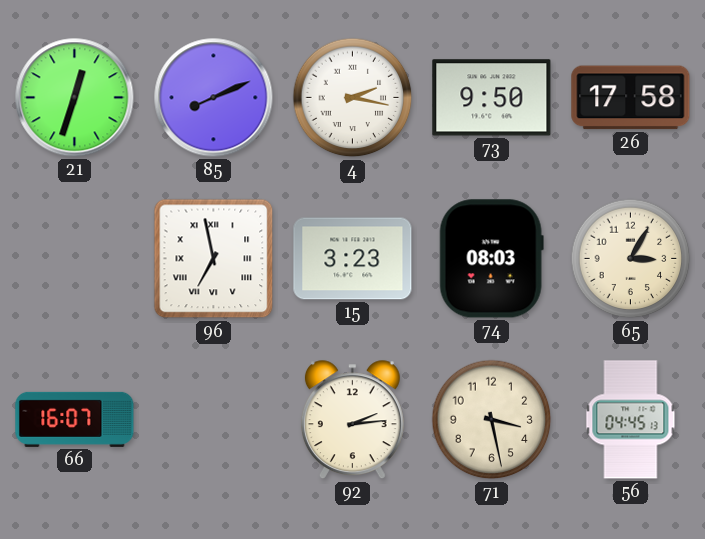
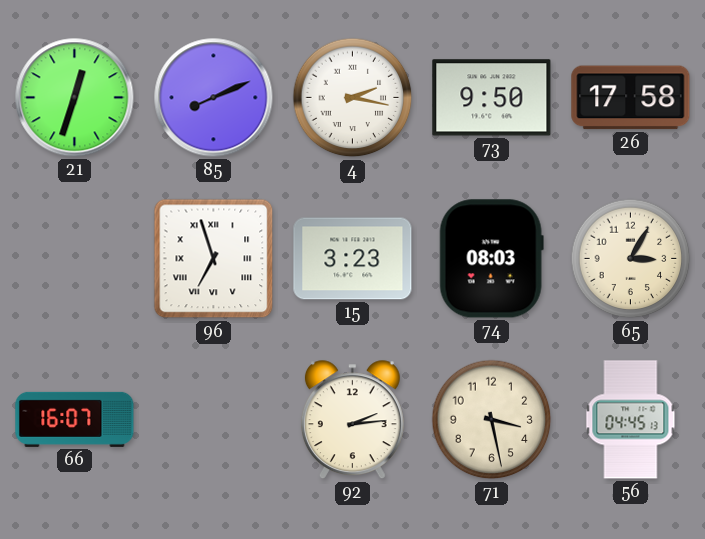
96: 6:58 -> 6:57
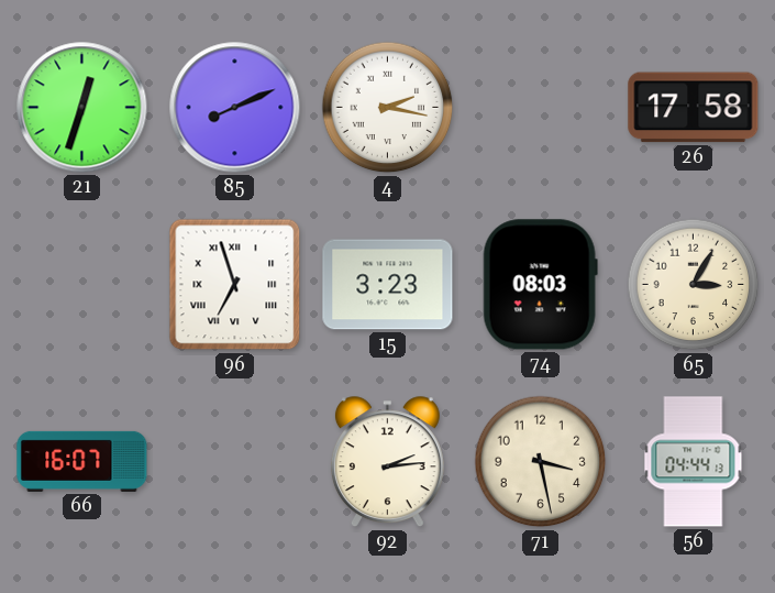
73: 9:50 -> none
56: 04:45 -> 04:44
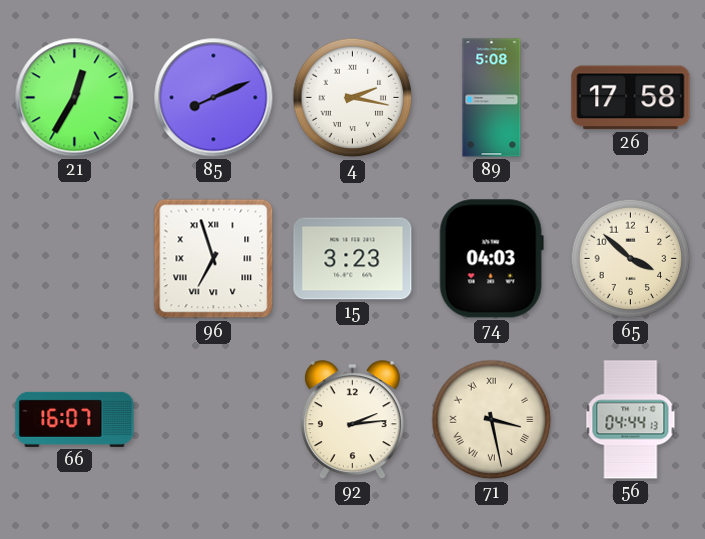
21: 12:33 -> 12:35
89: none -> 5:08
74: 08:03 -> 04:03
65: 3:05 -> 3:52
71 numerals: Arabic -> Roman
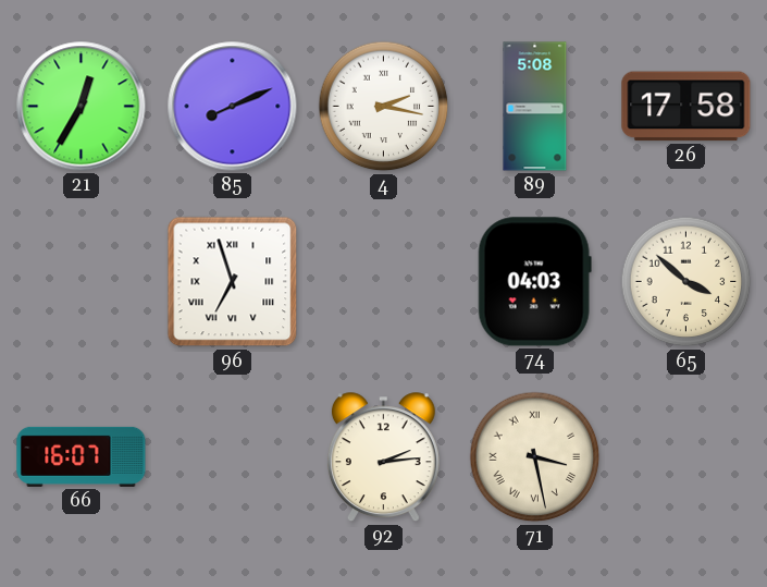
15: 3:23 -> none
56: 04:44 -> none
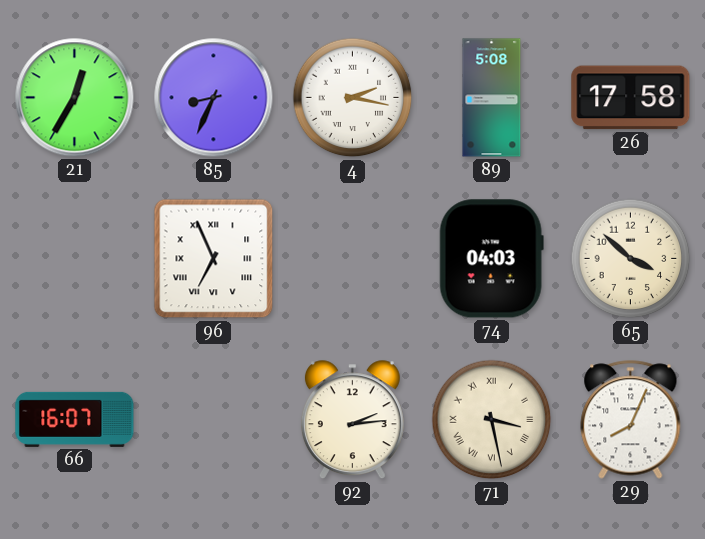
85: 8:11 -> 8:34
96: 6:57 -> 6:56
29: none -> 8:04
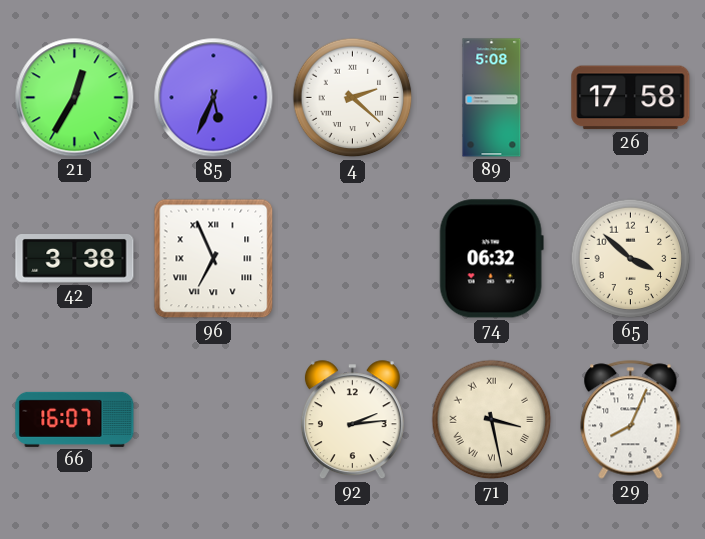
85: 8:34 -> 5:34
4: 2:17 -> 2:22
42: none -> 3:38
74: 04:03 -> 06:32
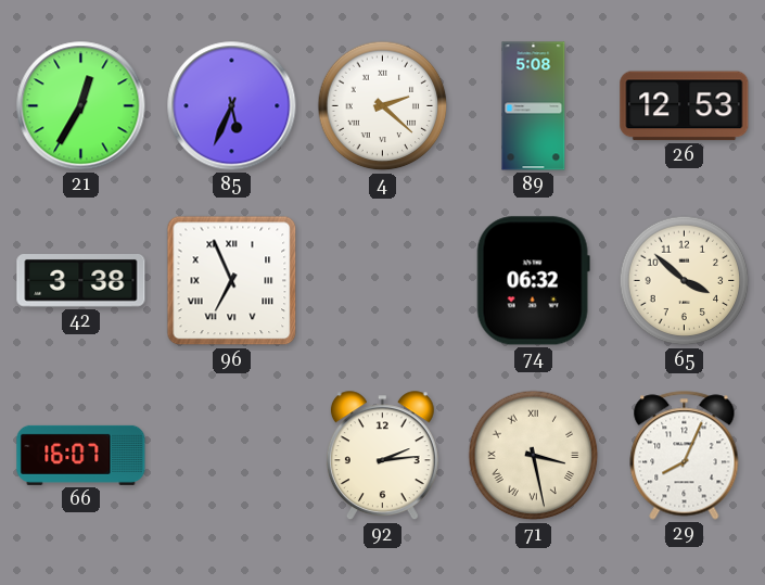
26: 17:58 -> 12:53
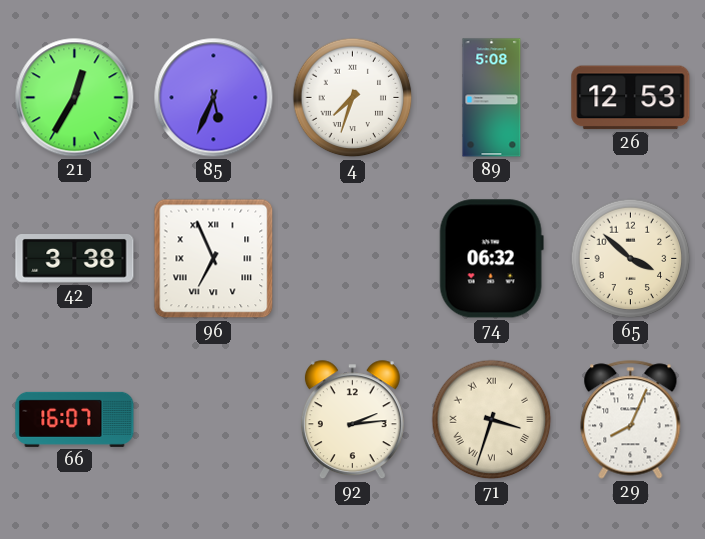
4: 2:22 -> 7:33
71: 3:28 -> 3:33
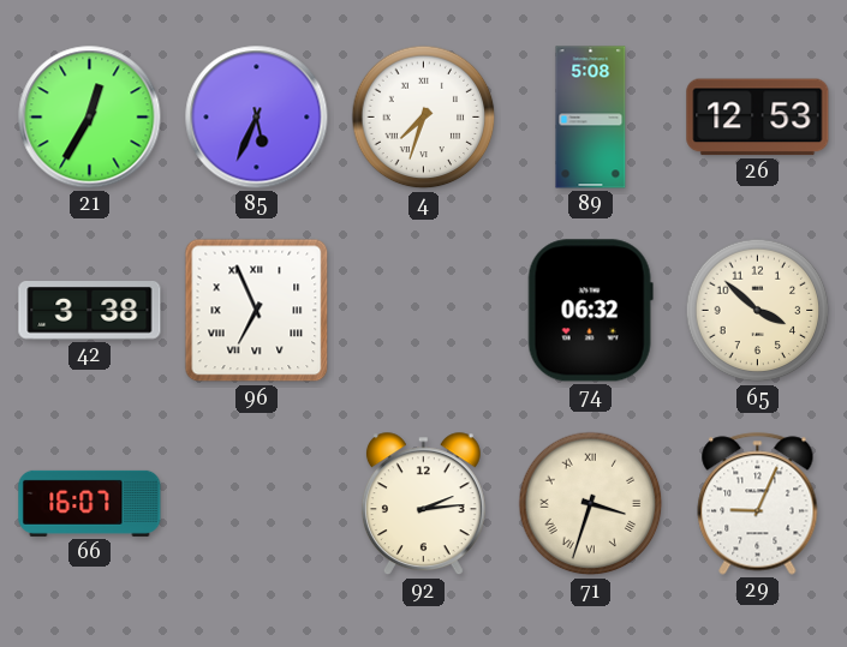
29: 8:04 -> 9:04
